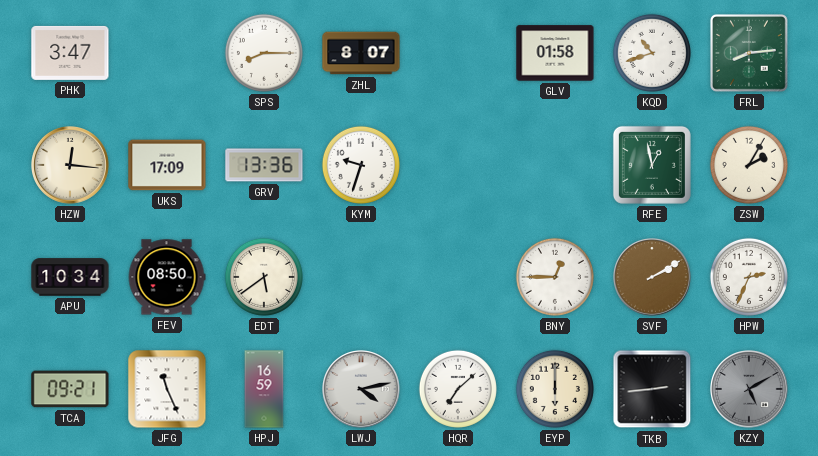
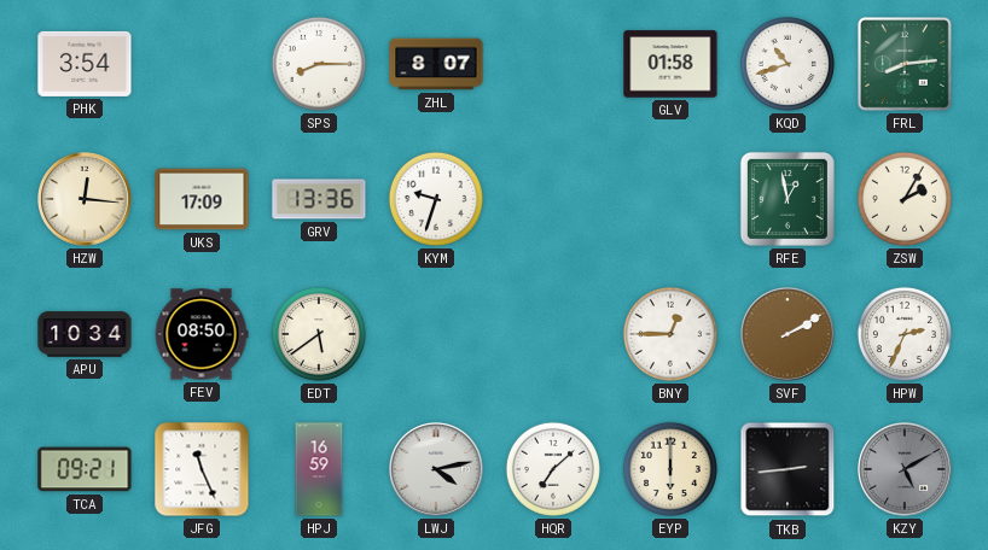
PHK: 3:47 -> 3:54
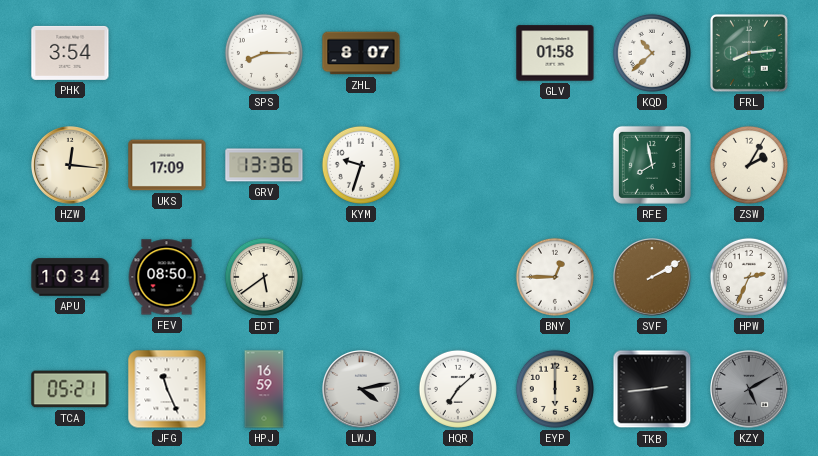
KQD: 10:42 -> 10:38
RFE: 12:58 -> 7:58
TCA: 09:21 -> 05:21
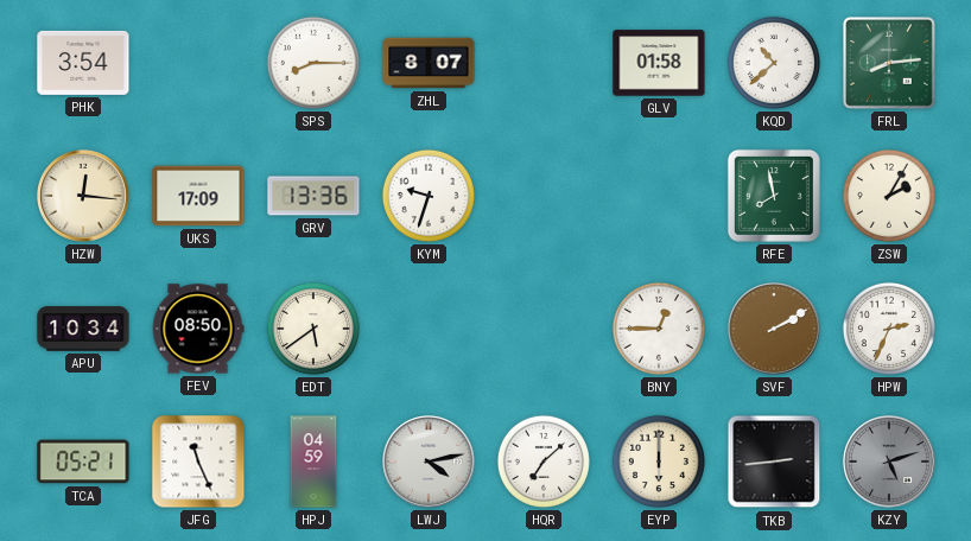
HPJ: 16:59 -> 04:59
KZY: 5:10 -> 5:12
